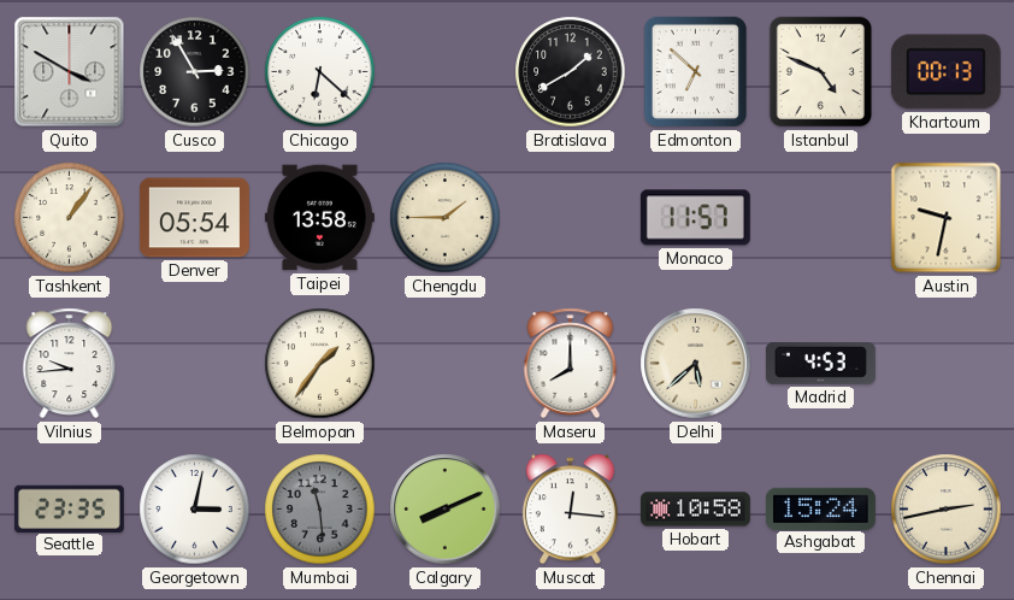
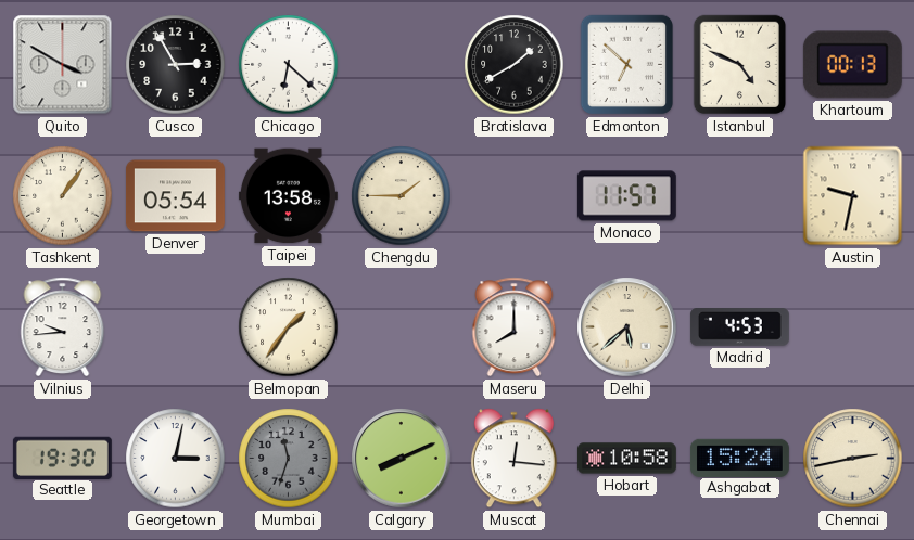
Seattle: 23:35 -> 19:30
Mumbai: 11:29 -> 11:33
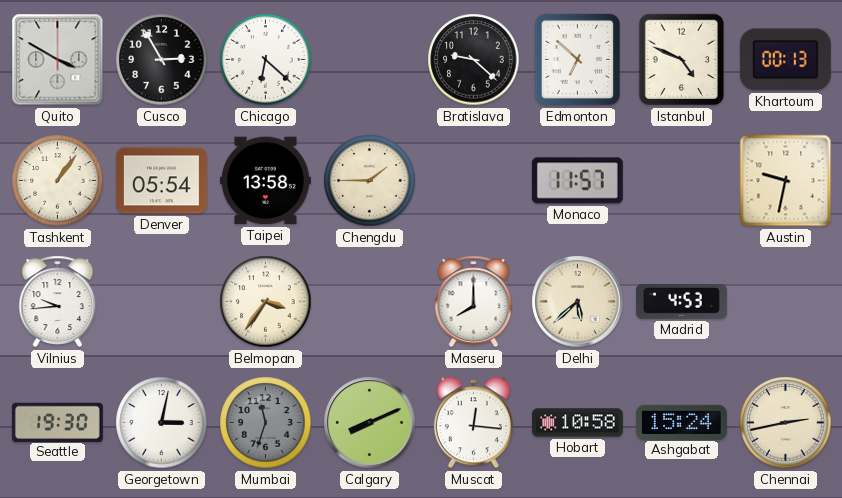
Bratislava: 1:40 -> 9:22
Belmopan: 1:36 -> 3:36
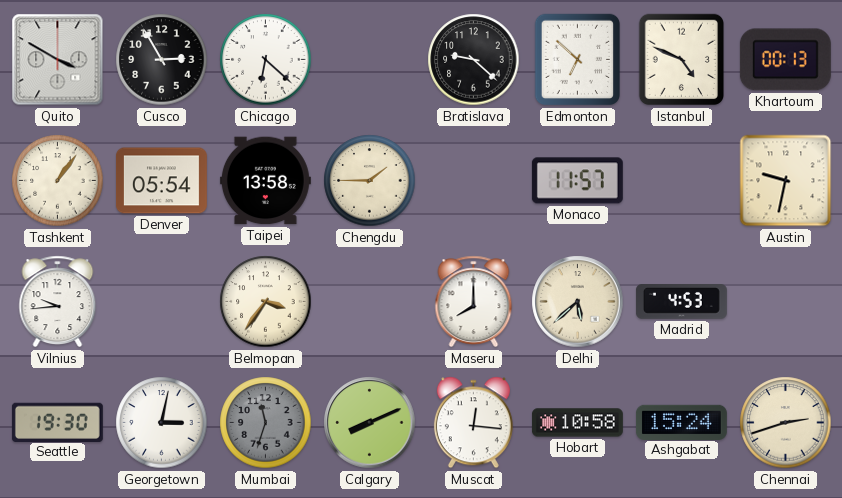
Chennai: 2:43 -> 2:42
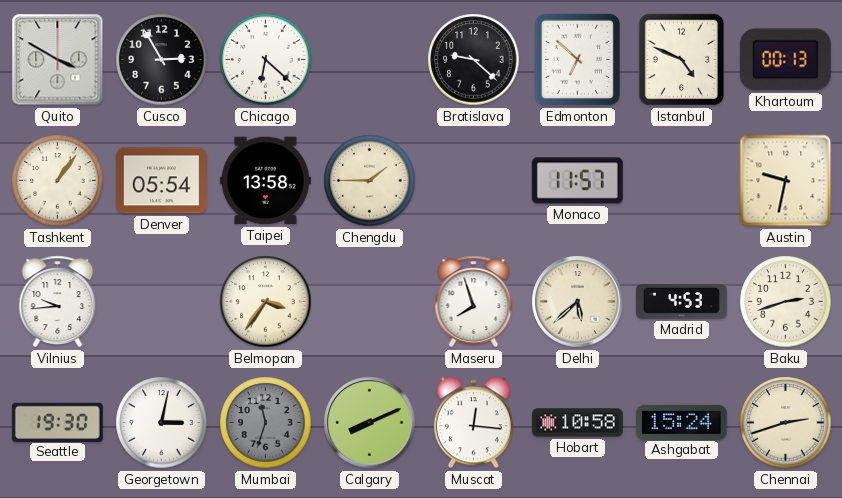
Maseru: 8:00 -> 7:57
Baku: none -> 2:42
